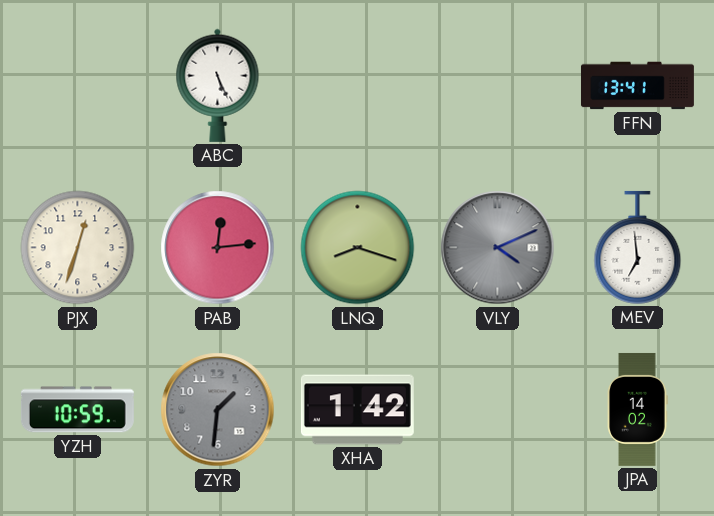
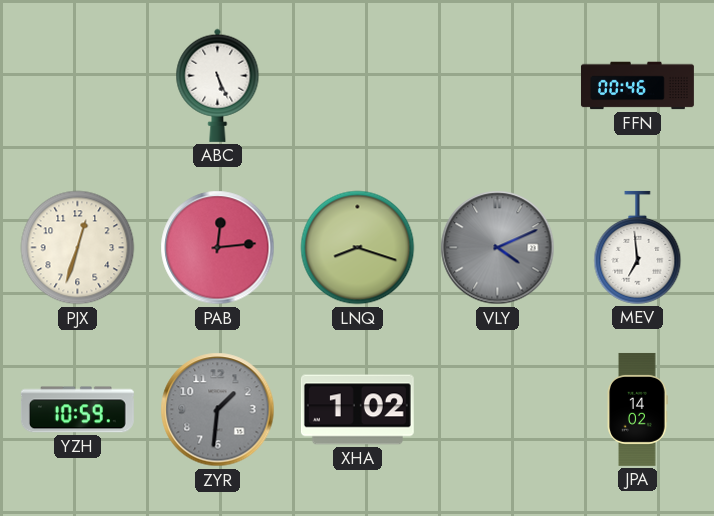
FFN: 13:41 -> 00:46
XHA: 1:42 -> 1:02
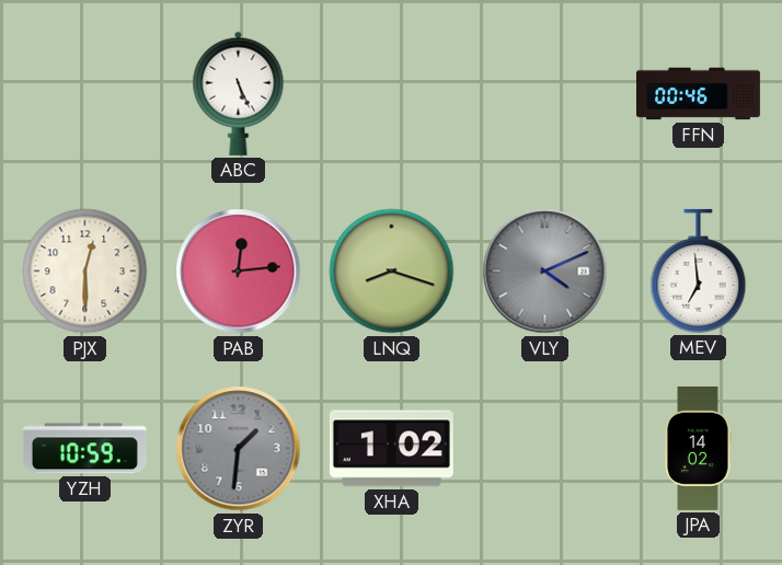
PJX: 12:33 -> 12:30
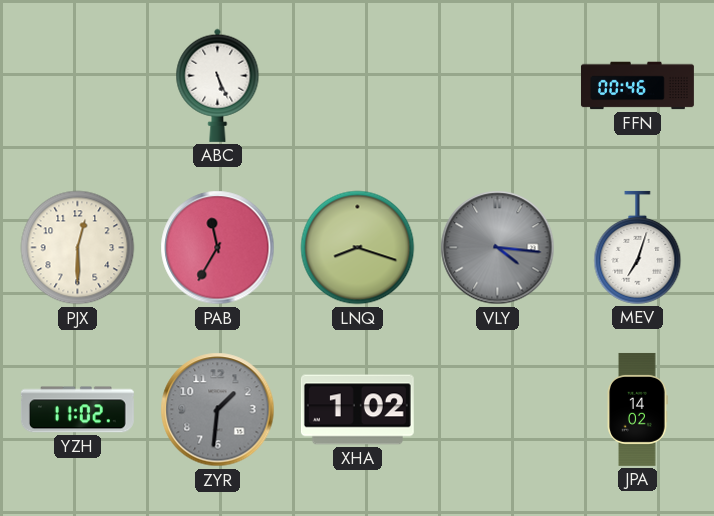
PAB: 12:14 -> 11:35
VLY: 4:11 -> 4:16
MEV: 6:59 -> 7:03
YZH: 10:59 -> 11:02
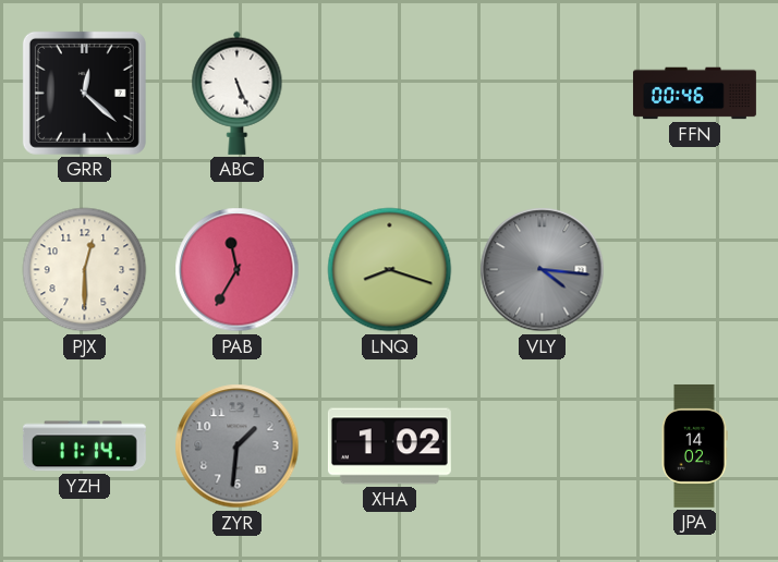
GRR: none -> 12:22
MEV: 7:03 -> none
YZH: 11:02 -> 11:14
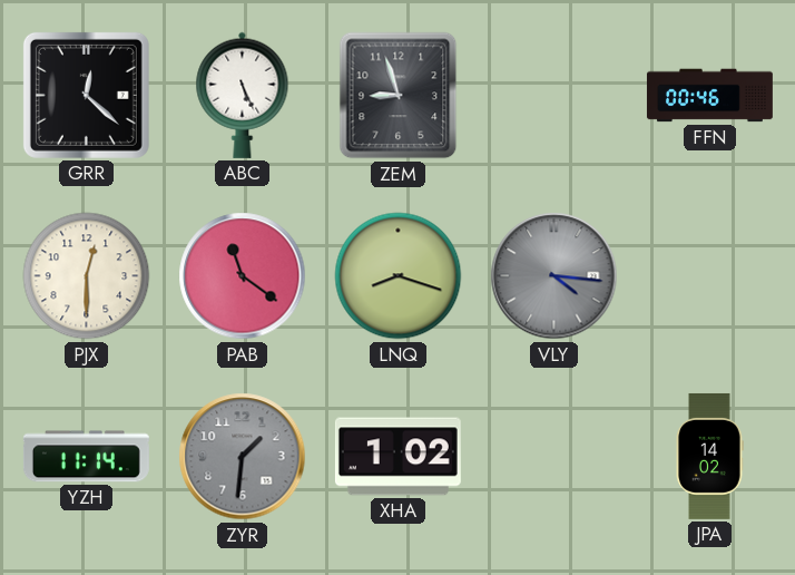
ZEM: none -> 8:57
PAB: 11:35 -> 11:21
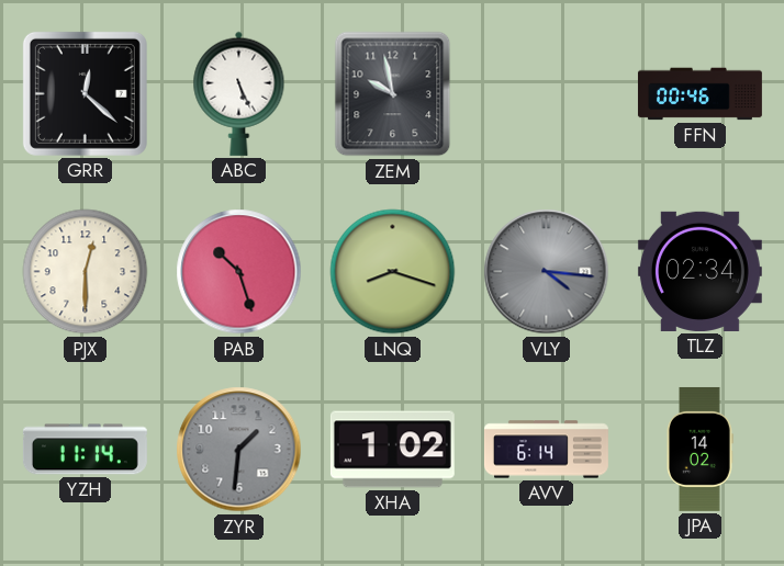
ZEM: 8:57 -> 9:58
PAB: 11:21 -> 10:27
TLZ: none -> 02:34
AVV: none -> 6:14
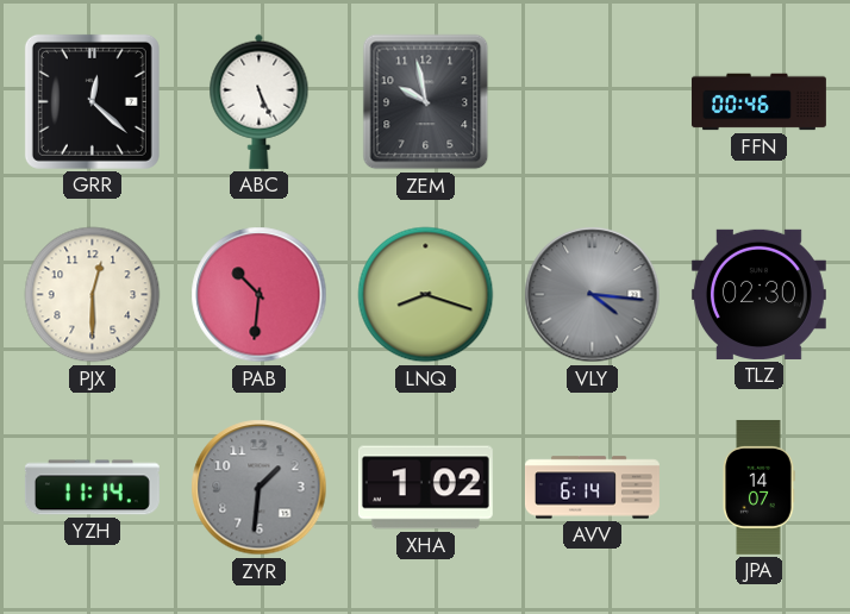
PAB: 10:27 -> 10:31
TLZ: 02:34 -> 02:30
JPA: 14:02 -> 14:07
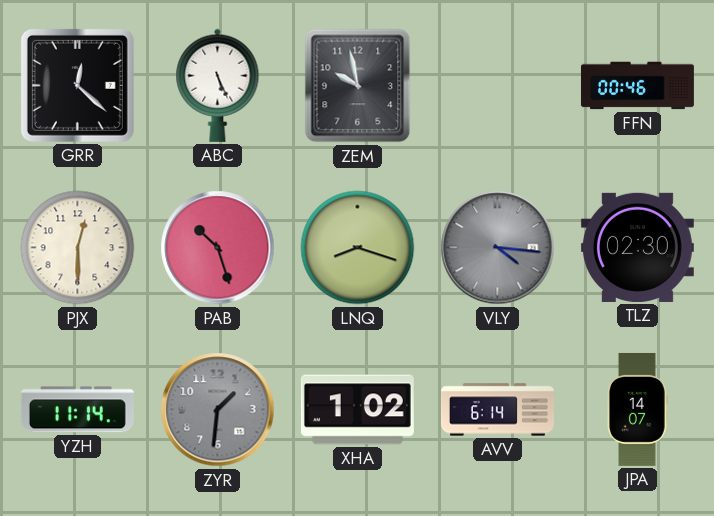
PAB: 10:31 -> 10:27
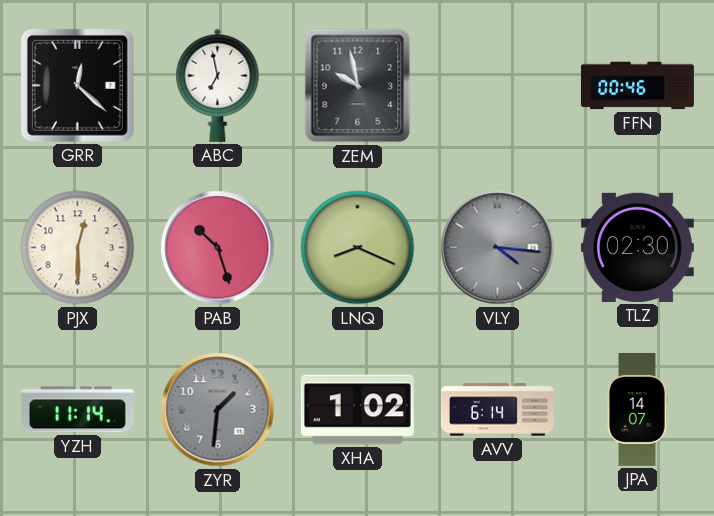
ABC: 5:26 -> 6:58
LNQ: 8:18 -> 8:19
